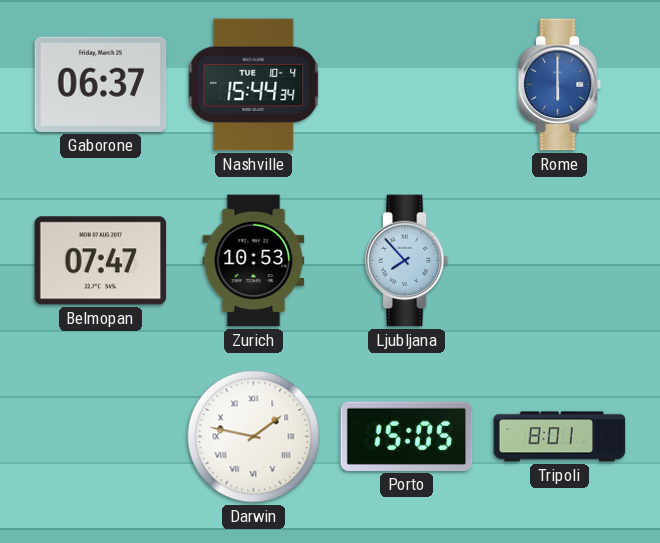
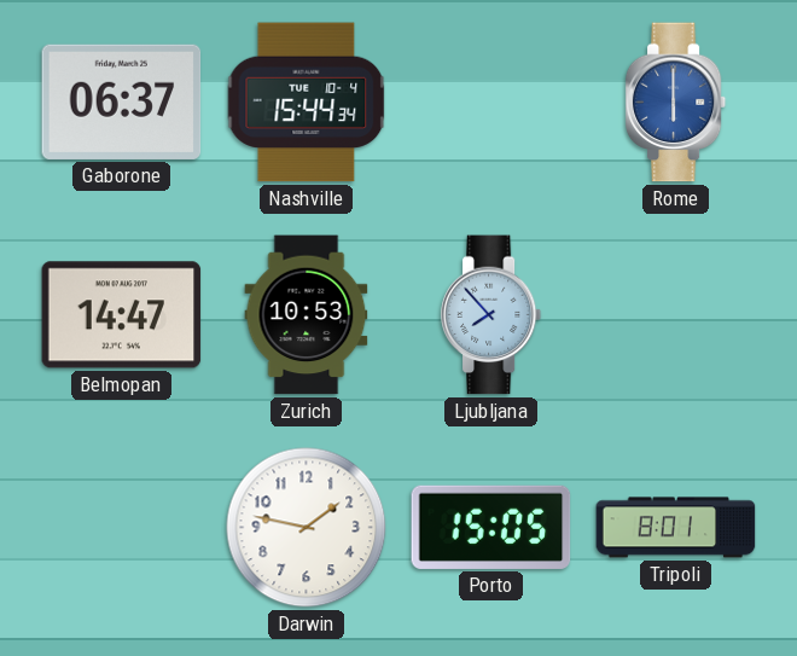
Belmopan: 07:47 -> 14:47
Darwin numerals: Roman -> Arabic
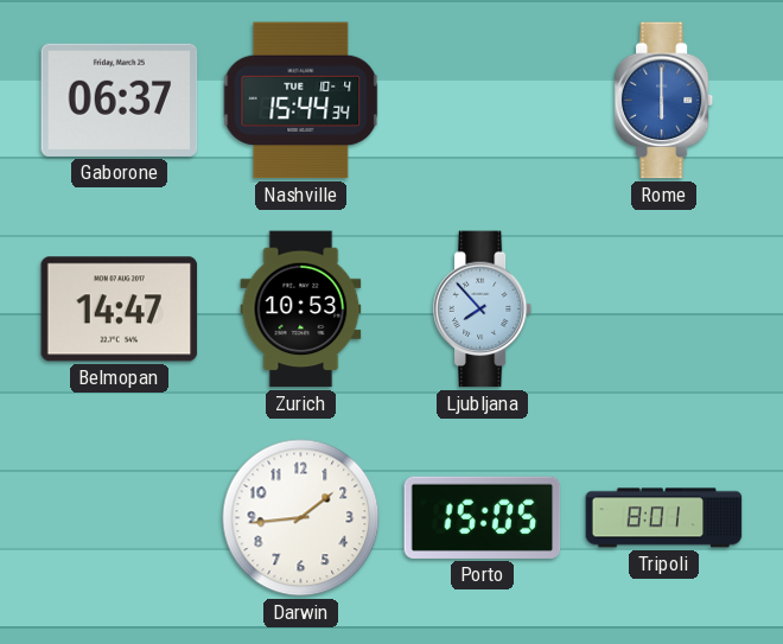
Darwin: 1:47 -> 1:44
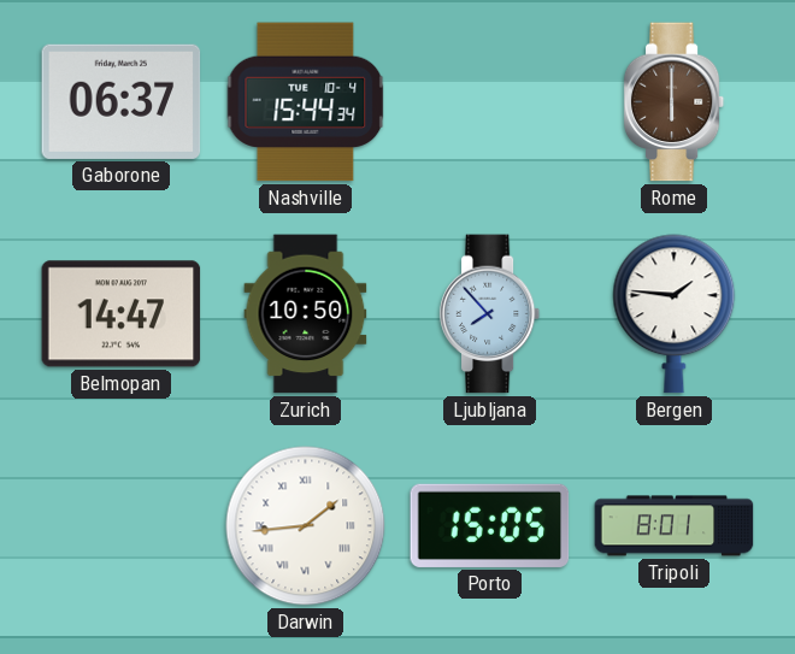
Rome dial: blue -> brown
Zurich: 10:53 -> 10:50
Bergen: none -> 1:46
Darwin numerals: Arabic -> Roman
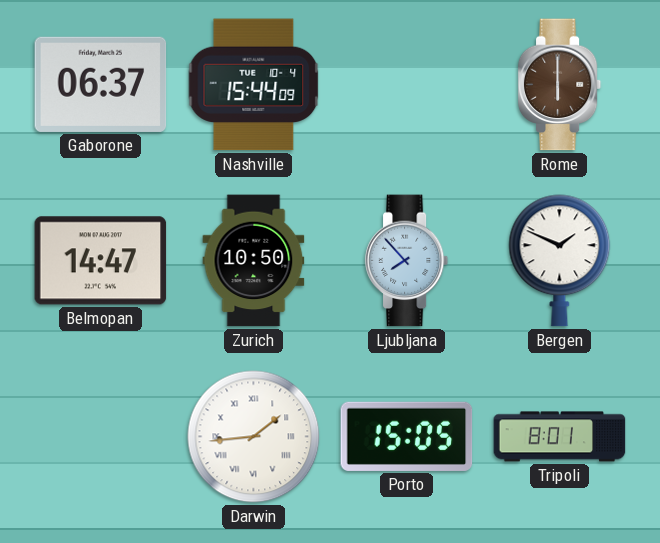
Nashville: 15:44:34 -> 15:44:09
Bergen: 1:46 -> 1:49
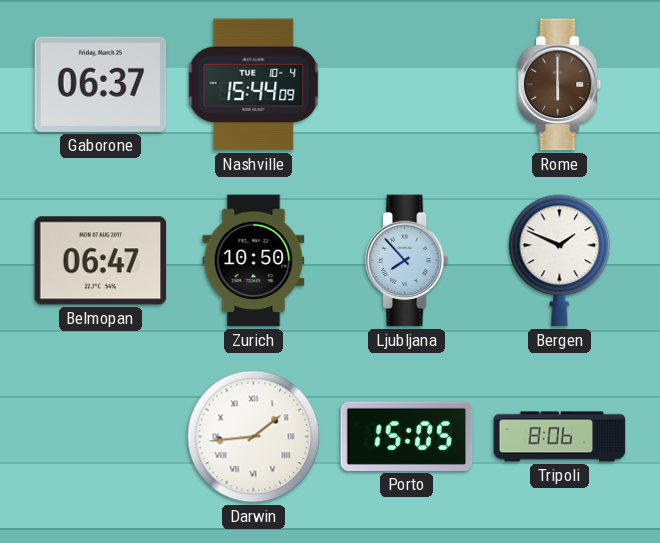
Belmopan: 14:47 -> 06:47
Tripoli: 8:01 -> 8:06
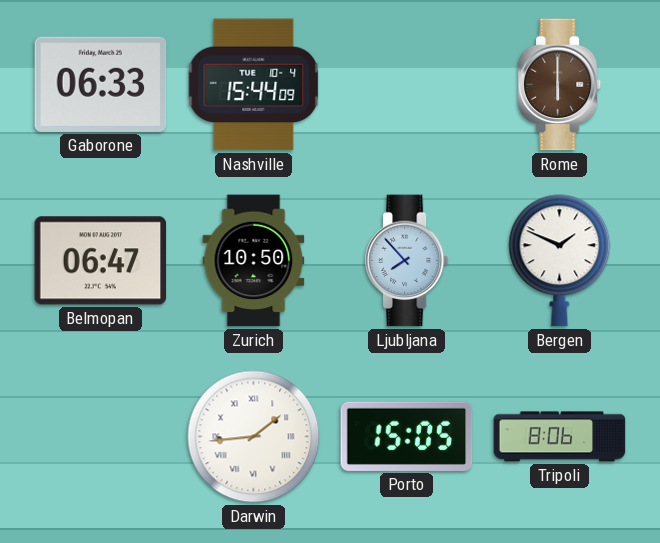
Gaborone: 06:37 -> 06:33
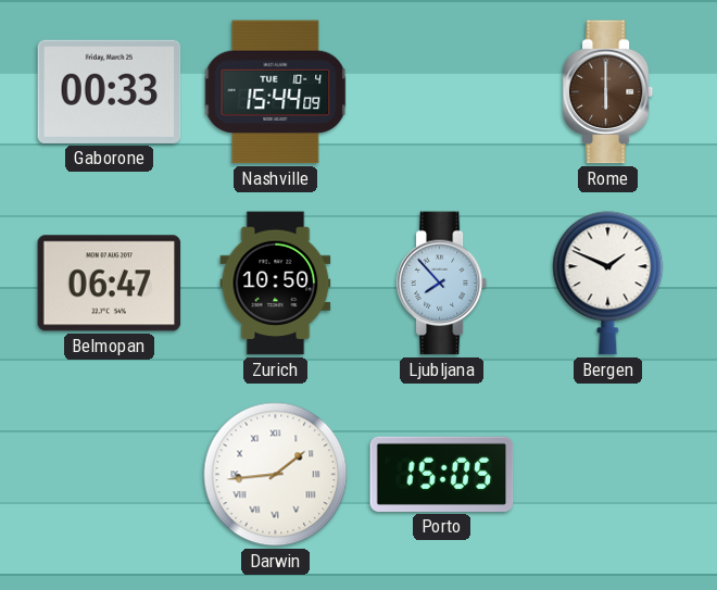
Gaborone: 06:33 -> 00:33
Tripoli: 8:06 -> none
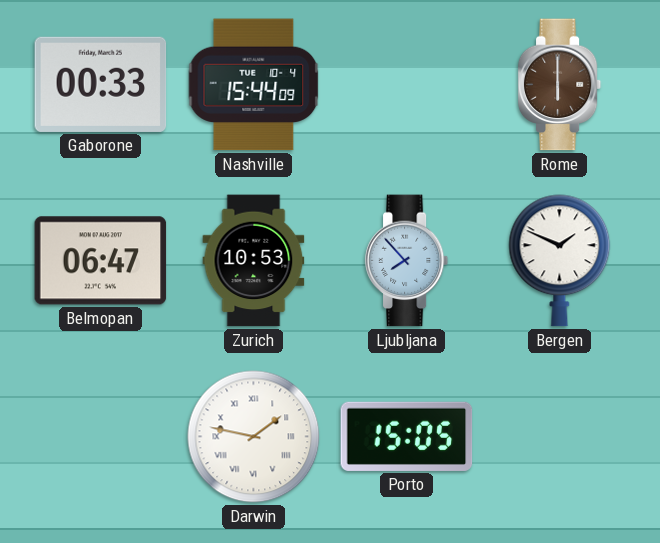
Zurich: 10:50 -> 10:53
Darwin: 1:44 -> 1:47
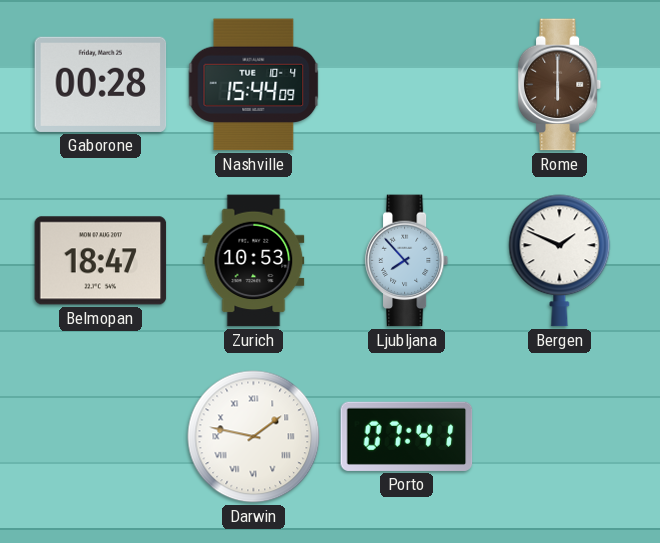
Gaborone: 00:33 -> 00:28
Belmopan: 06:47 -> 18:47
Porto: 15:05 -> 07:41
